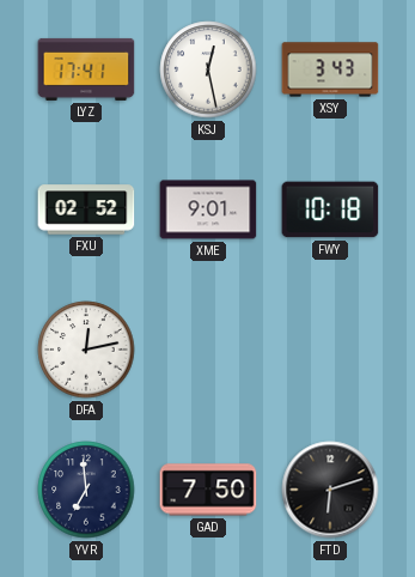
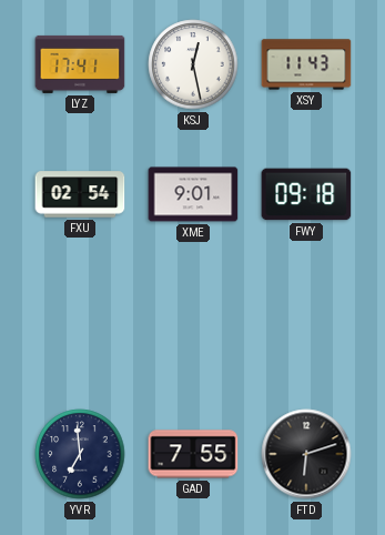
XSY: 3:43 -> 11:43
FXU: 02:52 -> 02:54
FWY: 10:18 -> 09:18
DFA: 12:13 -> none
GAD: 7:50 -> 7:55
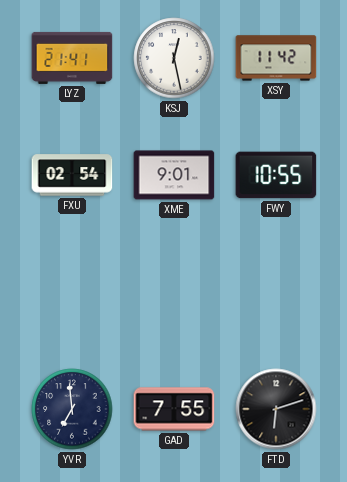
LYZ: 17:41 -> 21:41
XSY: 11:43 -> 11:42
FWY: 09:18 -> 10:55
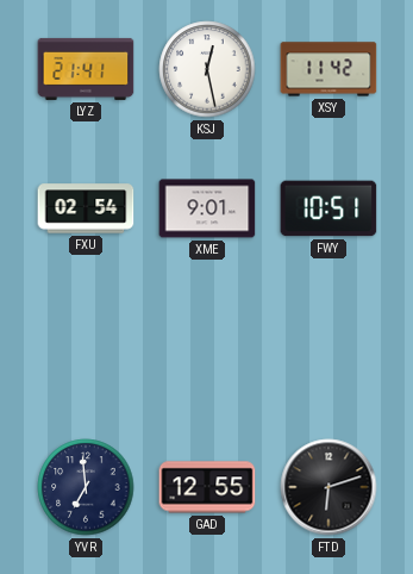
FWY: 10:55 -> 10:51
GAD: 7:55 -> 12:55
